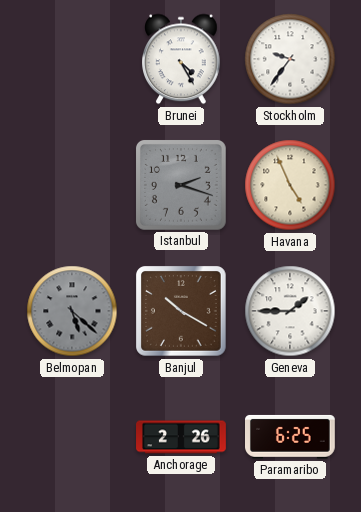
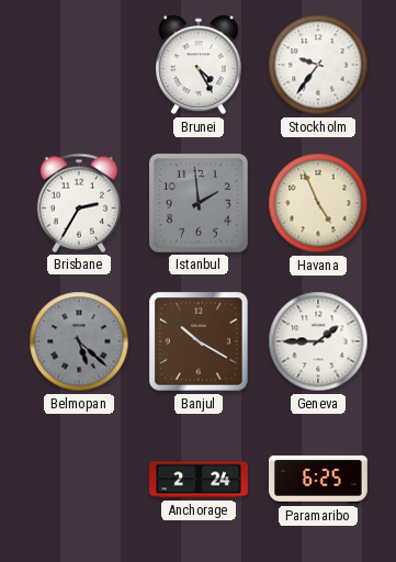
Brisbane: none -> 2:35
Istanbul: 2:18 -> 1:59
Anchorage: 2:26 -> 2:24
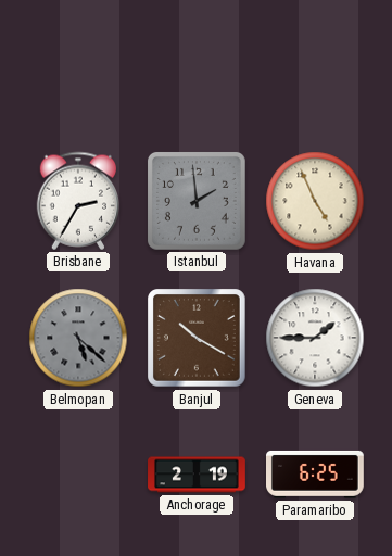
Brunei: 4:25 -> none
Stockholm: 9:36 -> none
Anchorage: 2:24 -> 2:19
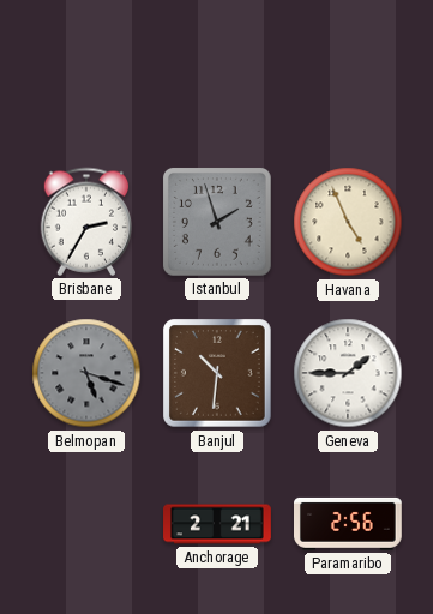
Istanbul: 1:59 -> 1:57
Belmopan: 5:22 -> 5:18
Banjul: 10:20 -> 10:31
Anchorage: 2:19 -> 2:21
Paramaribo: 6:25 -> 2:56
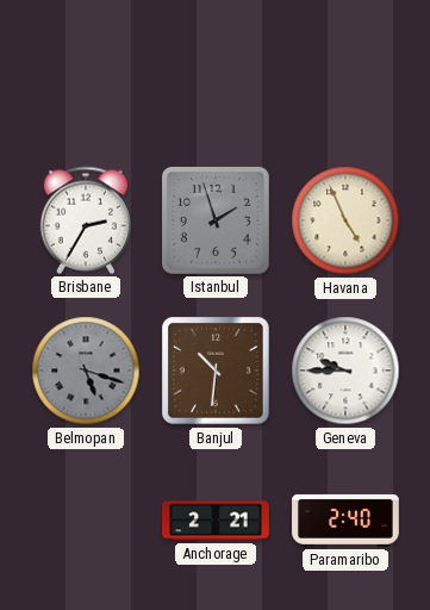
Geneva: 1:45 -> 9:45
Paramaribo: 2:56 -> 2:40
